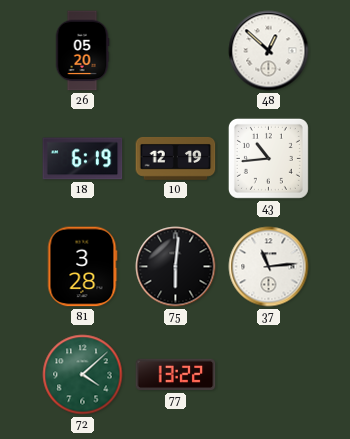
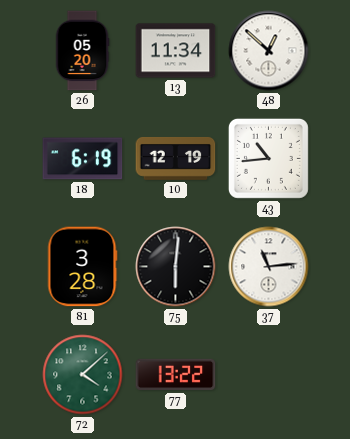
13: none -> 11:34
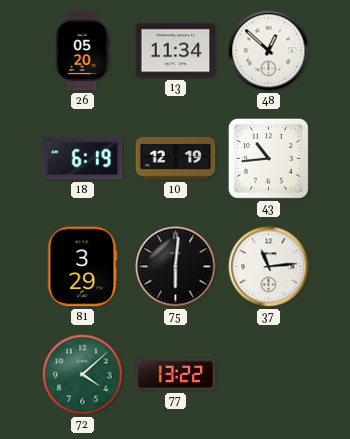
81: 3:28 -> 3:29
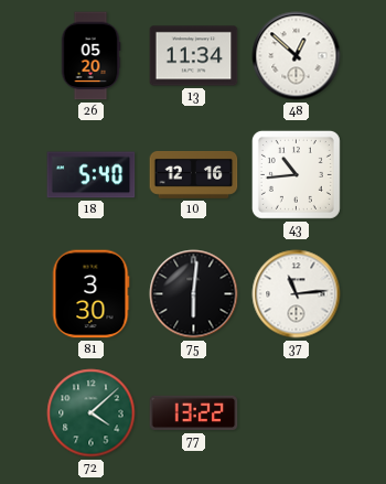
18: 6:19 -> 5:40
10: 12:19 -> 12:16
81: 3:29 -> 3:30
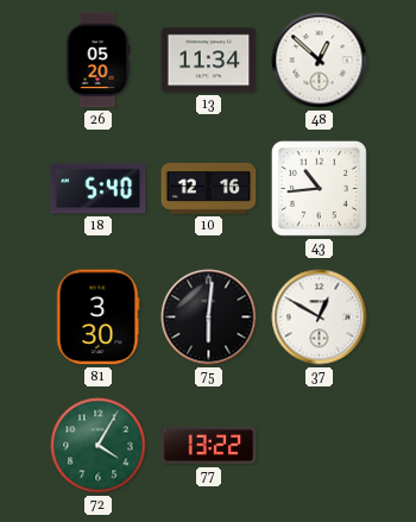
37: 11:14 -> 12:50
72: 4:08 -> 4:05
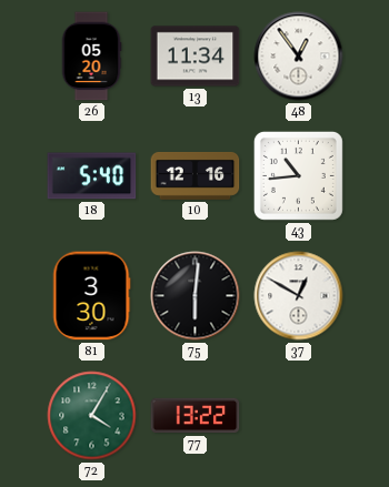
48: 12:52 -> 12:54
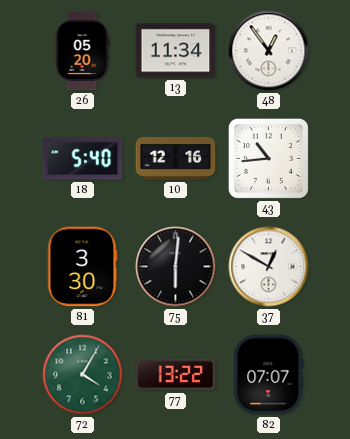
82: none -> 07:07
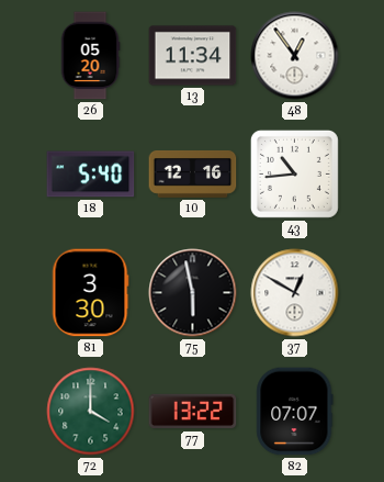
75: 6:01 -> 5:58
72: 4:05 -> 4:00
